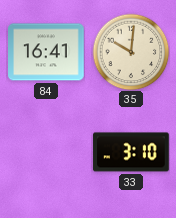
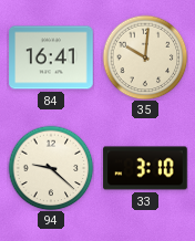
94: none -> 9:22
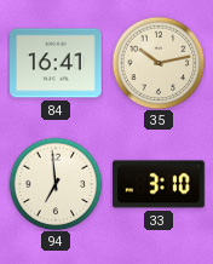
35: 10:01 -> 10:13
94: 9:22 -> 6:59
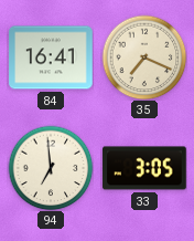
35: 10:13 -> 7:19
33: 3:10 -> 3:05
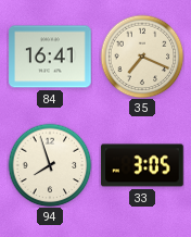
94: 6:59 -> 7:57
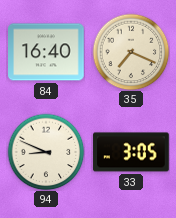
84: 16:41 -> 16:40
94: 7:57 -> 8:49
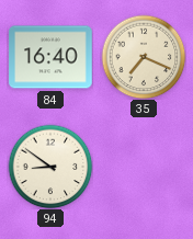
94: 8:49 -> 8:51
33: 3:05 -> none
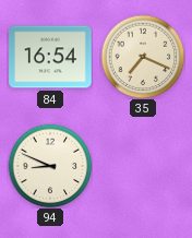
84: 16:40 -> 16:54
94: 8:51 -> 8:49
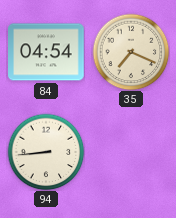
84: 16:54 -> 04:54
94: 8:49 -> 8:44
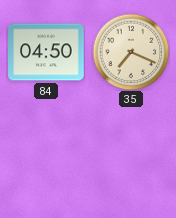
84: 04:54 -> 04:50
94: 8:44 -> none
